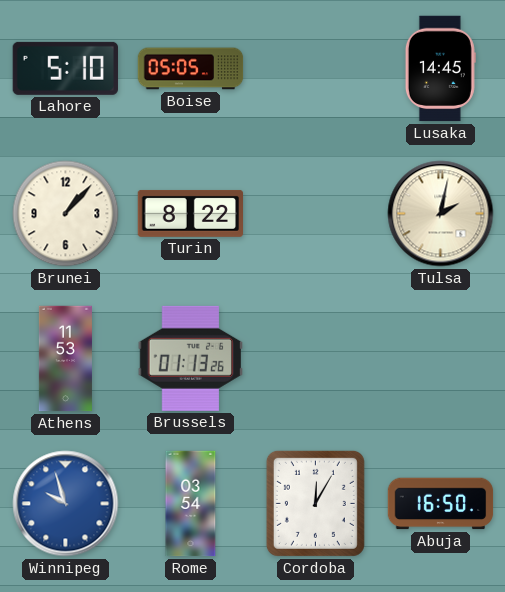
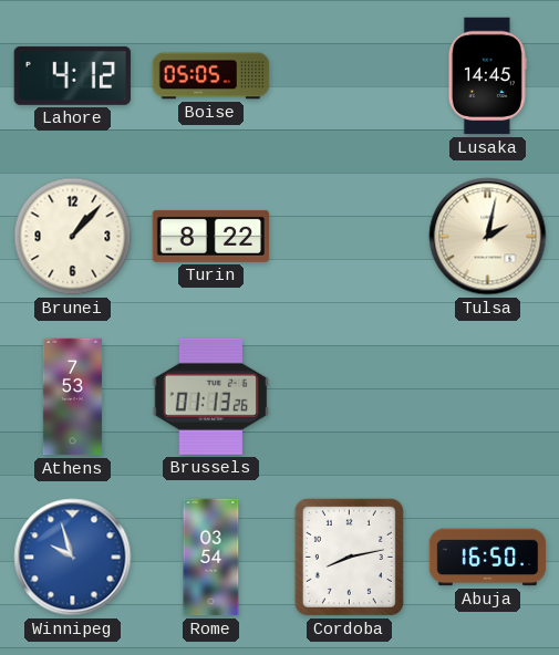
Lahore: 5:10 -> 4:12
Athens: 11:53 -> 7:53
Cordoba: 12:05 -> 8:13
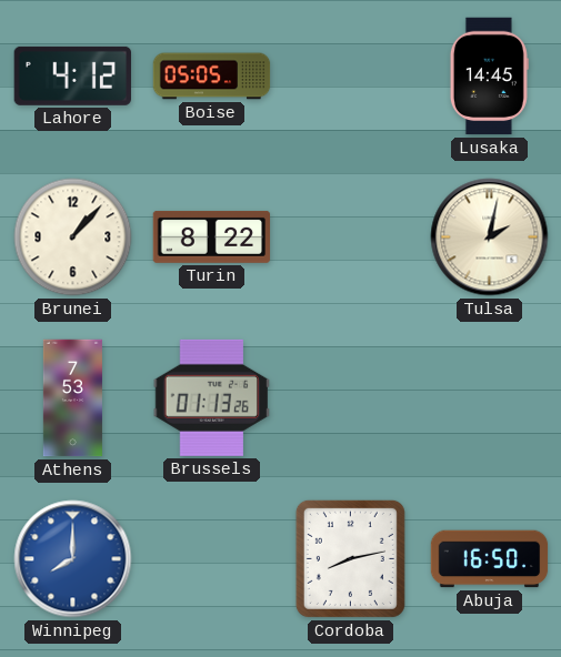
Winnipeg: 9:57 -> 8:00
Rome: 03:54 -> none
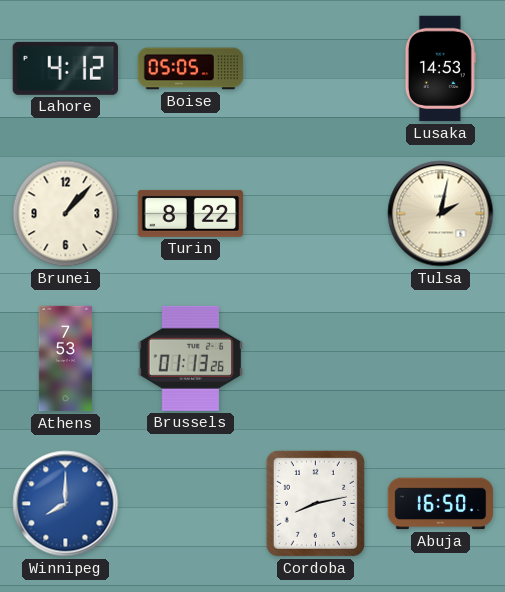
Lusaka: 14:45 -> 14:53
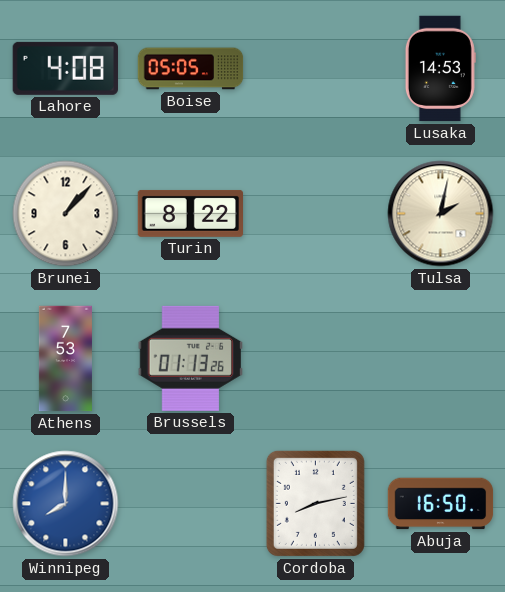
Lahore: 4:12 -> 4:08
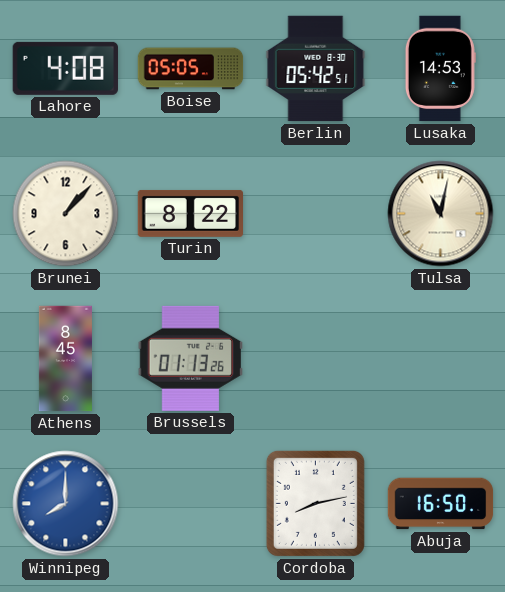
Berlin: none -> 05:42
Tulsa: 2:02 -> 11:02
Athens: 7:53 -> 8:45
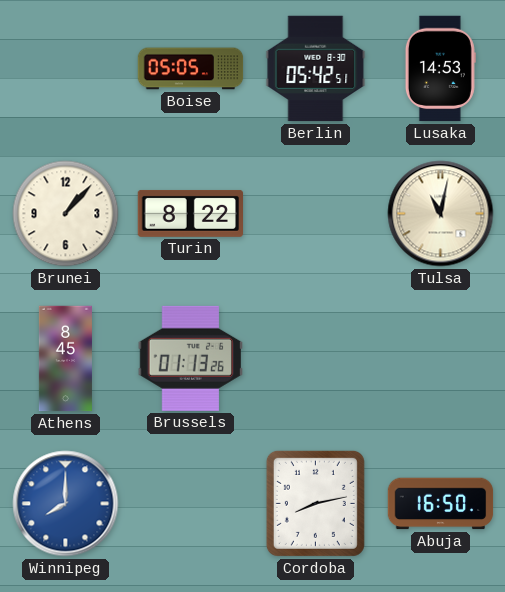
Lahore: 4:08 -> none
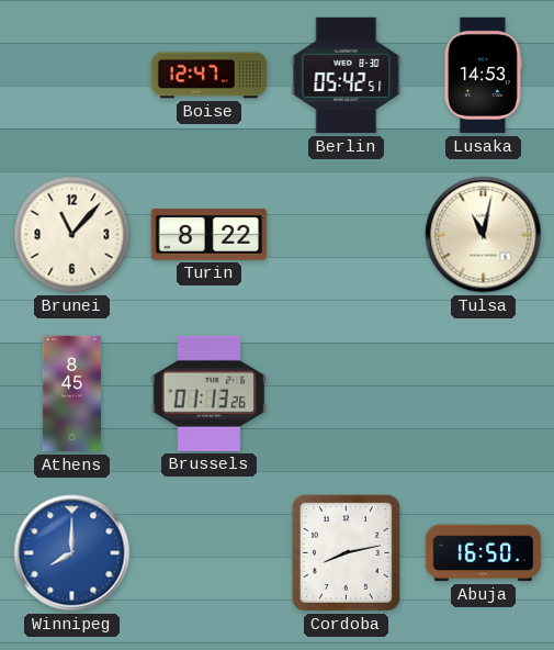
Boise: 05:05 -> 12:47
Brunei: 1:07 -> 11:07
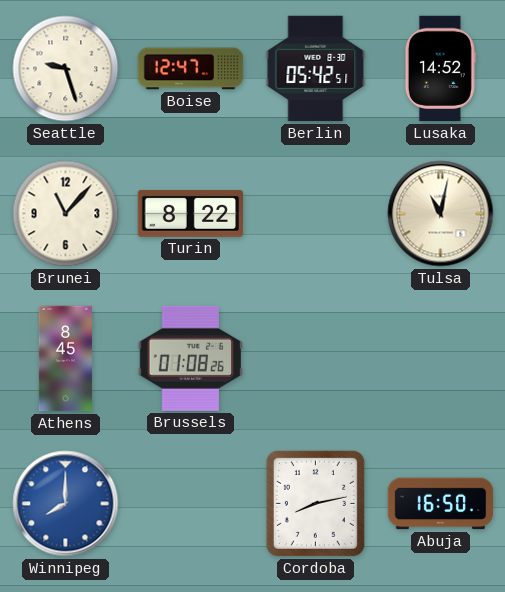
Seattle: none -> 9:27
Lusaka: 14:53 -> 14:52
Brussels: 01:13 -> 01:08
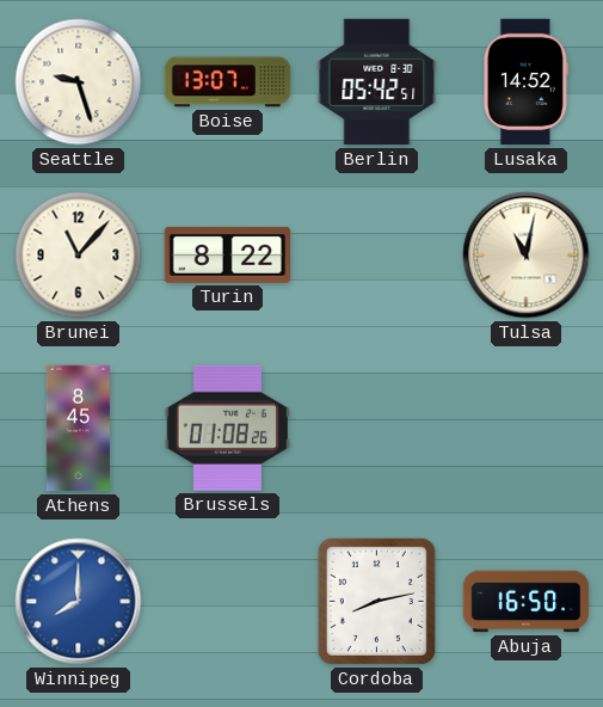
Boise: 12:47 -> 13:07
